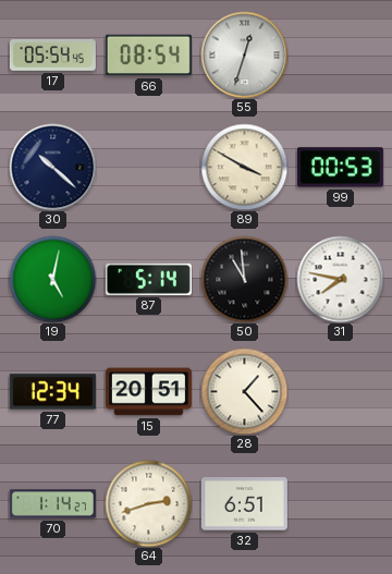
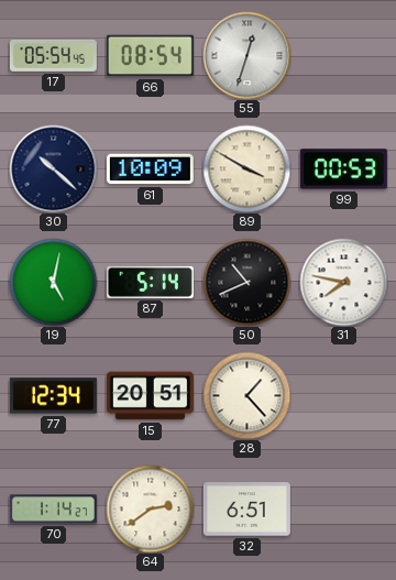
61: none -> 10:09
50: 10:59 -> 10:41
64: 2:42 -> 2:39
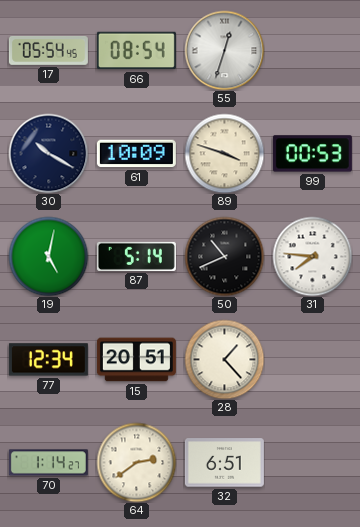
30: 10:22 -> 10:20
89: 3:50 -> 3:48
31: 7:47 -> 7:46
